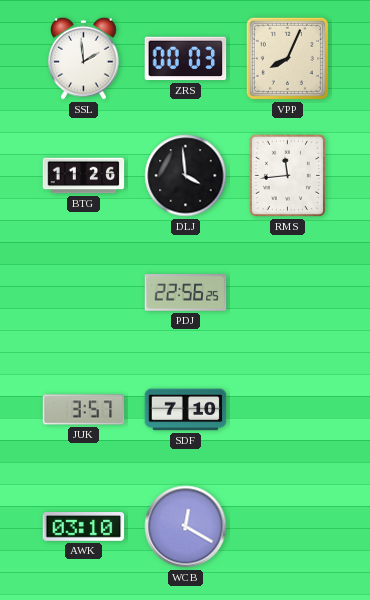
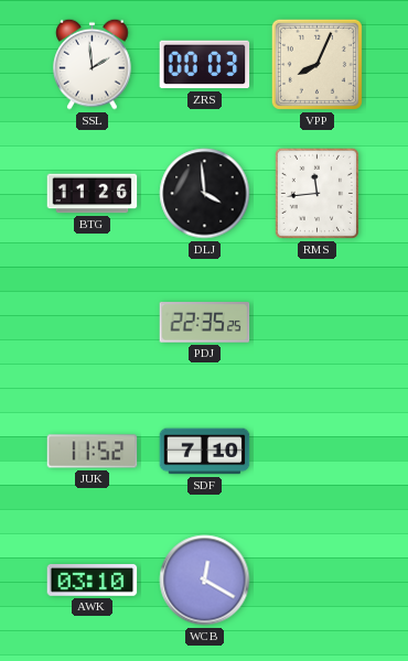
PDJ: 22:56 -> 22:35
JUK: 3:57 -> 11:52
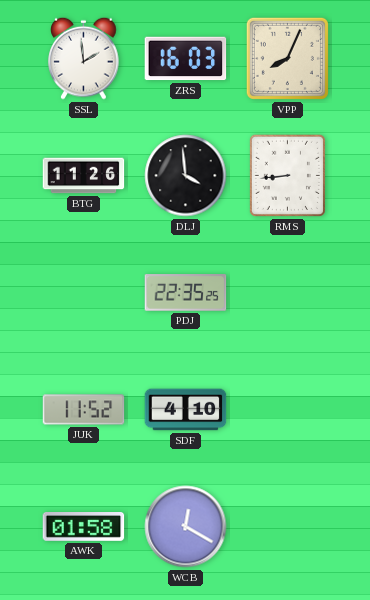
ZRS: 00:03 -> 16:03
RMS: 11:44 -> 8:44
SDF: 7:10 -> 4:10
AWK: 03:10 -> 01:58
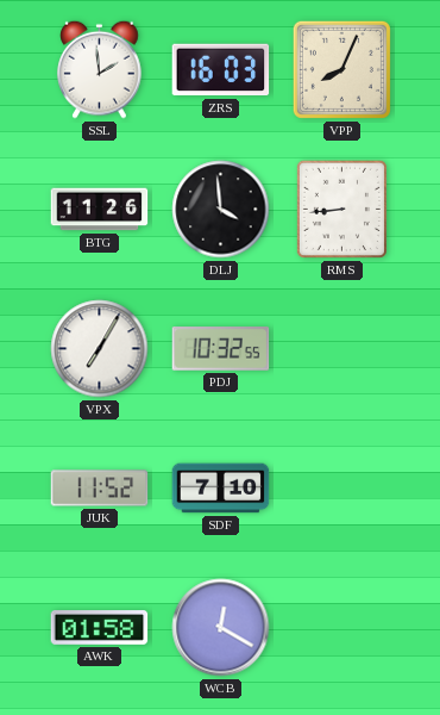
VPX: none -> 7:05
PDJ: 22:35 -> 10:32
SDF: 4:10 -> 7:10
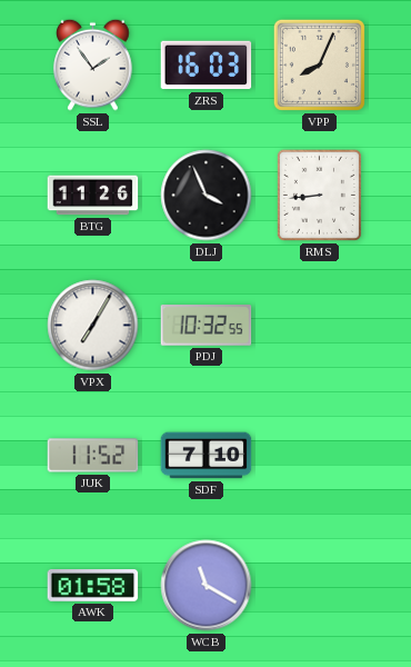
SSL: 1:59 -> 1:54
DLJ: 3:59 -> 3:56
WCB: 12:20 -> 11:20
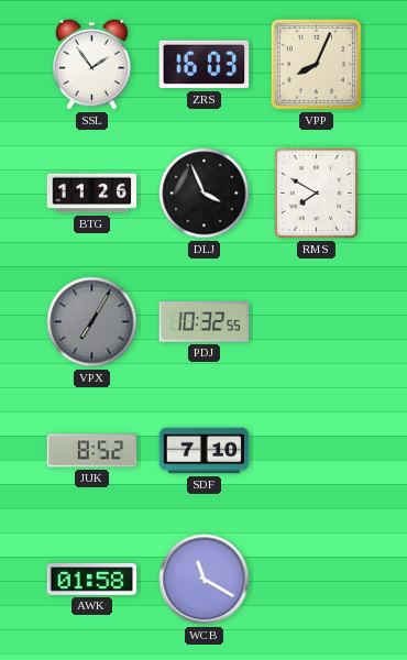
RMS: 8:44 -> 7:50
VPX dial: white -> grey
JUK: 11:52 -> 8:52
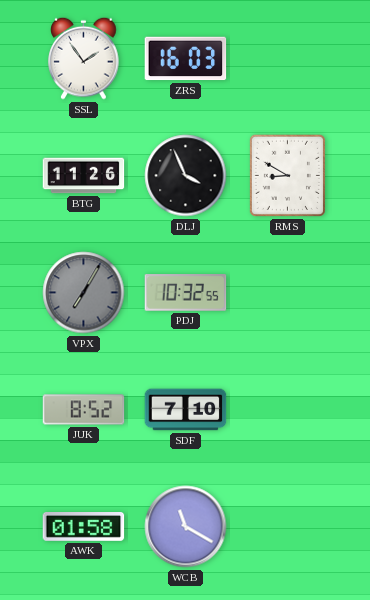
VPP: 8:04 -> none
RMS: 7:50 -> 8:50
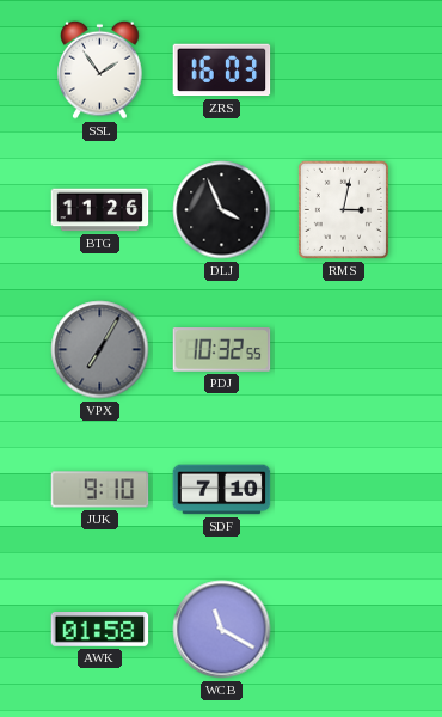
RMS: 8:50 -> 3:02
JUK: 8:52 -> 9:10
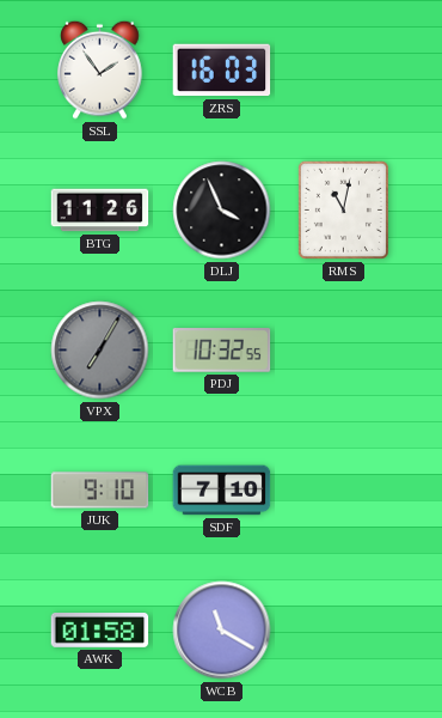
RMS: 3:02 -> 11:02
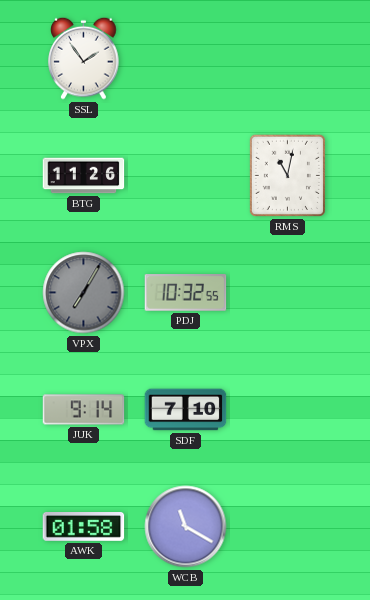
ZRS: 16:03 -> none
DLJ: 3:56 -> none
JUK: 9:10 -> 9:14
